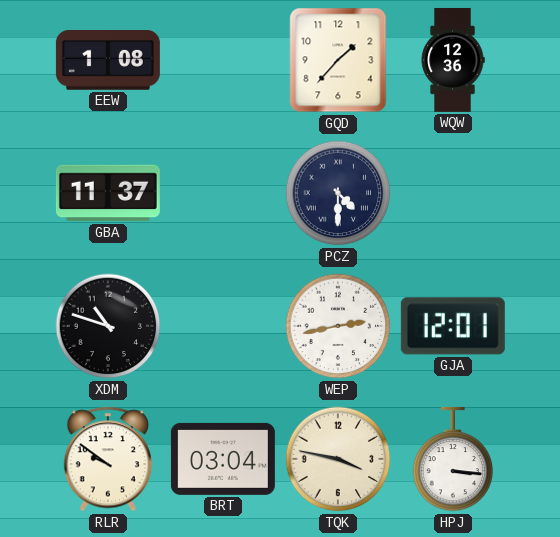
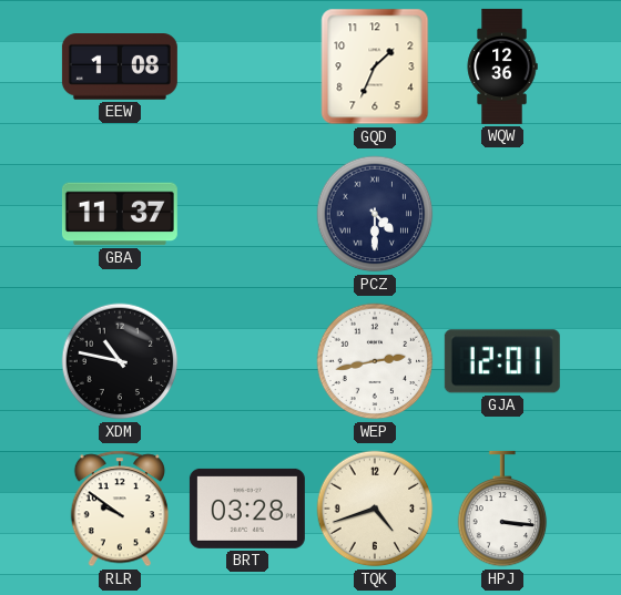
GQD: 1:37 -> 1:34
XDM: 10:48 -> 10:47
BRT: 03:04 -> 03:28
TQK: 3:47 -> 4:42
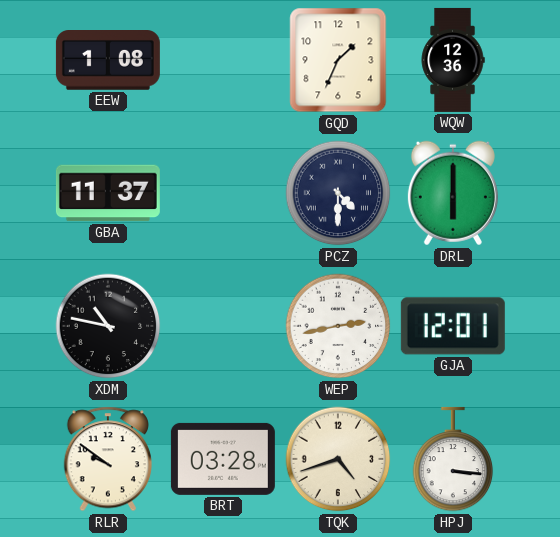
DRL: none -> 6:00
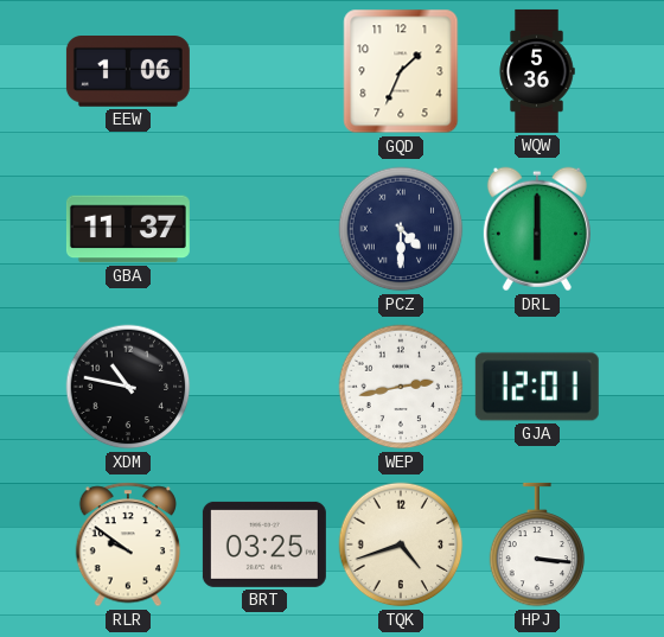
EEW: 1:08 -> 1:06
WQW: 12:36 -> 5:36
BRT: 03:28 -> 03:25
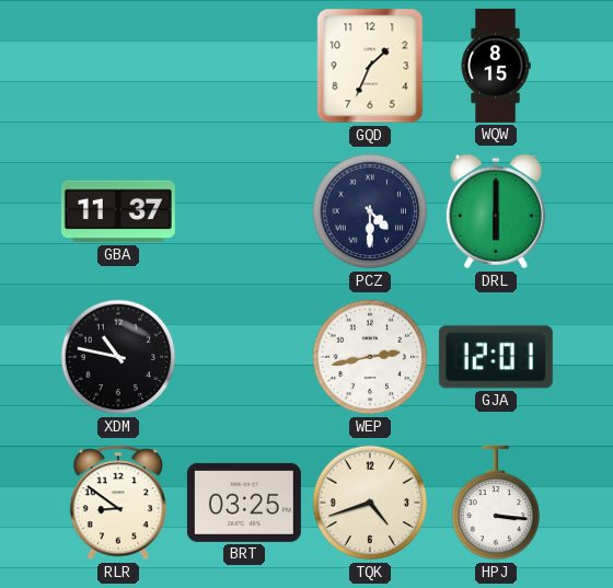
EEW: 1:06 -> none
WQW: 5:36 -> 8:15
RLR: 9:51 -> 8:51
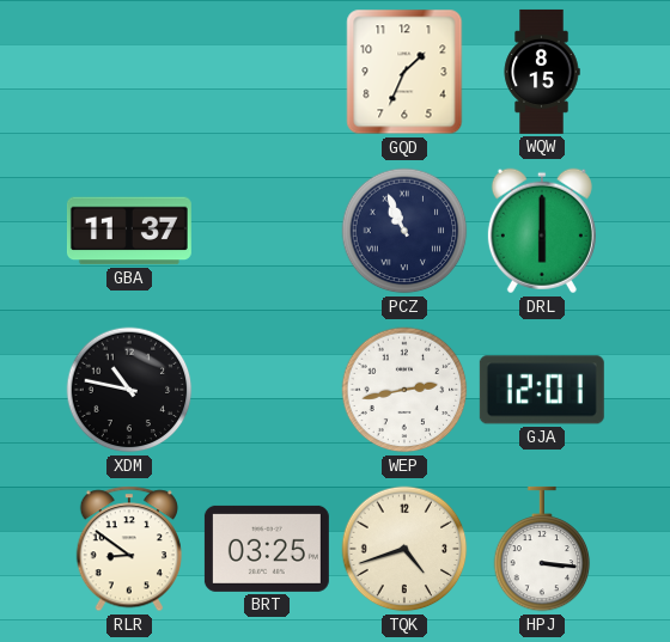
PCZ: 4:30 -> 10:56
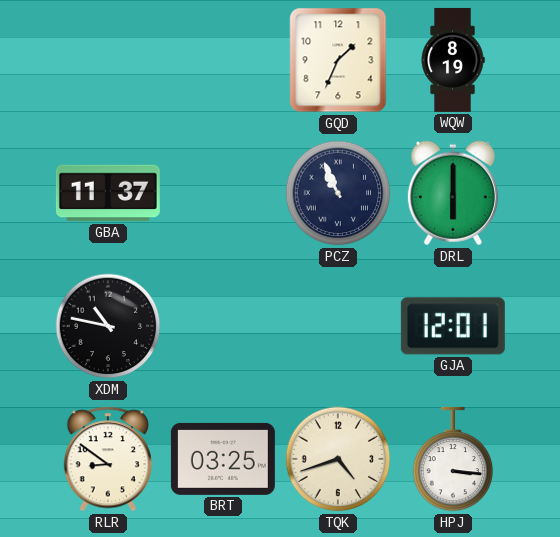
WQW: 8:15 -> 8:19
WEP: 2:43 -> none
